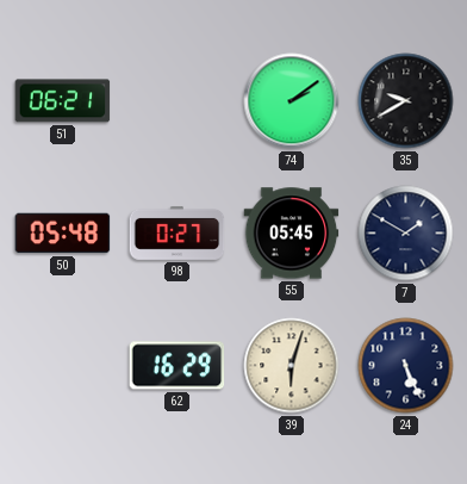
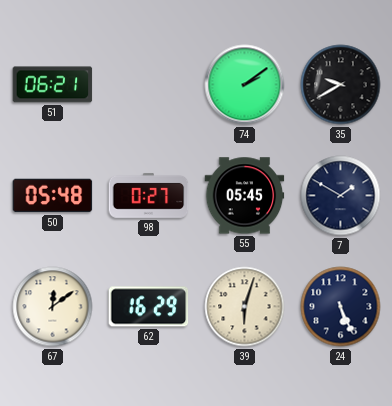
67: none -> 12:09
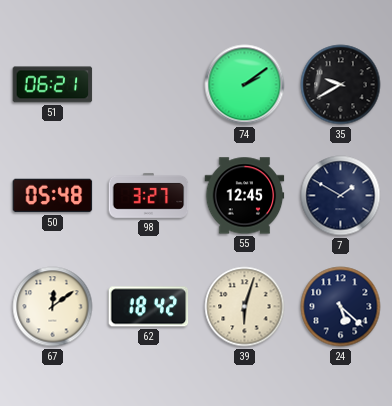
98: 0:27 -> 3:27
55: 05:45 -> 12:45
62: 16:29 -> 18:42
24: 5:26 -> 5:22
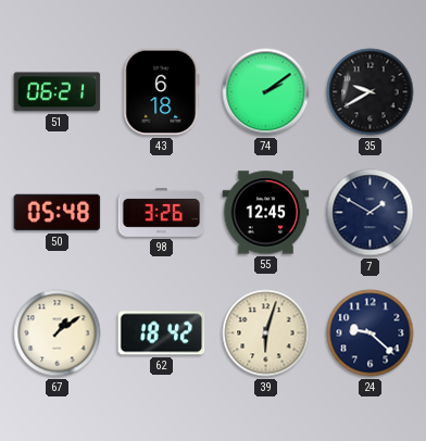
43: none -> 6:18
98: 3:27 -> 3:26
67: 12:09 -> 1:09
24: 5:22 -> 9:22
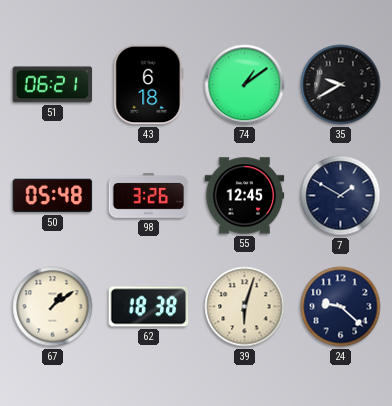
74: 2:09 -> 1:09
62: 18:42 -> 18:38
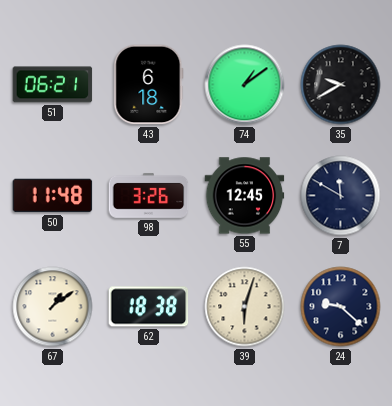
50: 05:48 -> 11:48
7: 1:50 -> 11:50
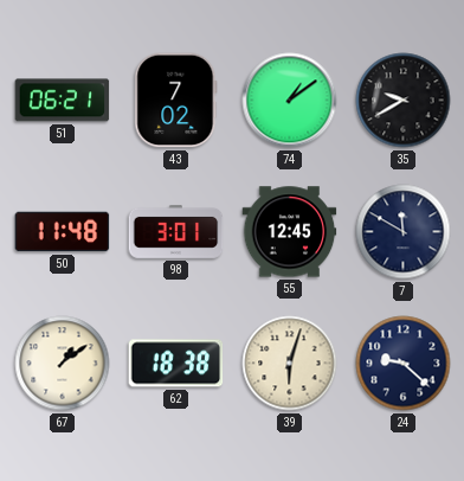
43: 6:18 -> 7:02
98: 3:26 -> 3:01
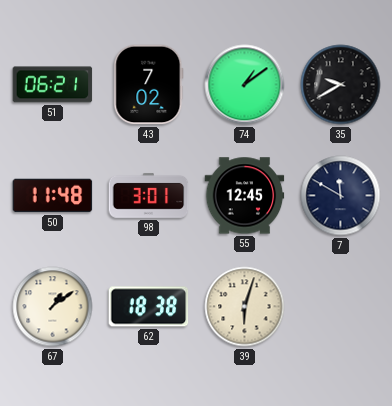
24: 9:22 -> none
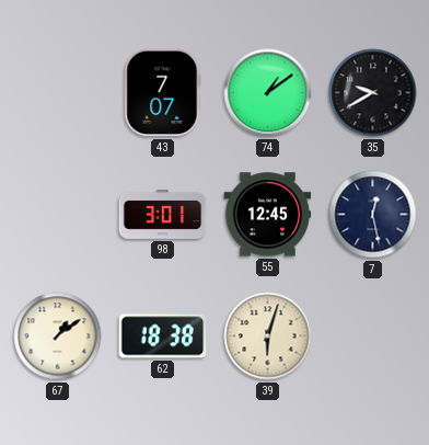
51: 06:21 -> none
43: 7:02 -> 7:07
50: 11:48 -> none
7: 11:50 -> 12:28
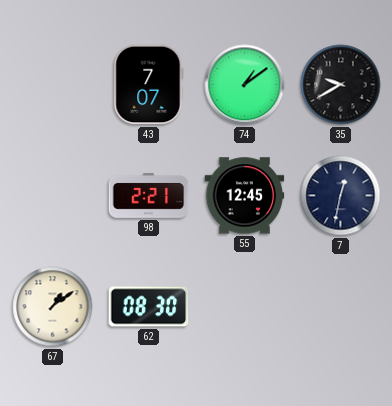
98: 3:01 -> 2:21
7: 12:28 -> 12:32
62: 18:38 -> 08:30
39: 6:03 -> none
